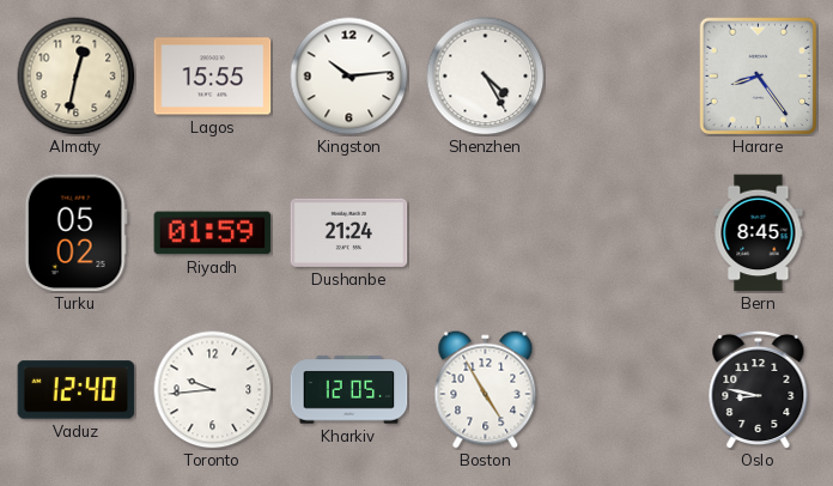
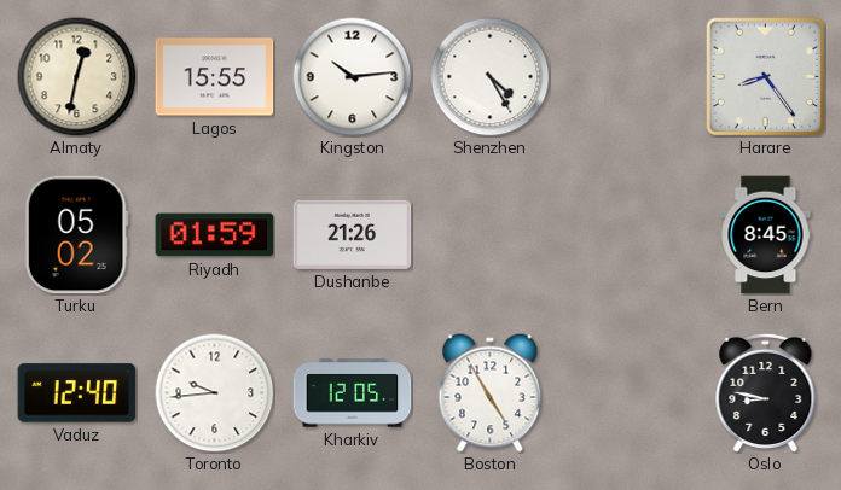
Dushanbe: 21:24 -> 21:26
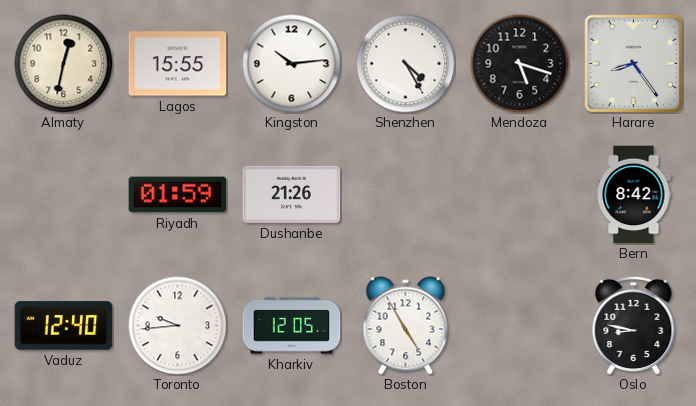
Mendoza: none -> 5:18
Turku: 05:02 -> none
Bern: 8:45 -> 8:42
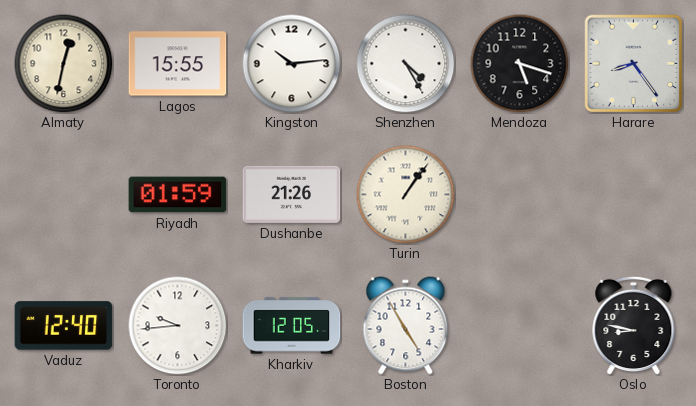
Turin: none -> 1:06
Bern: 8:42 -> none
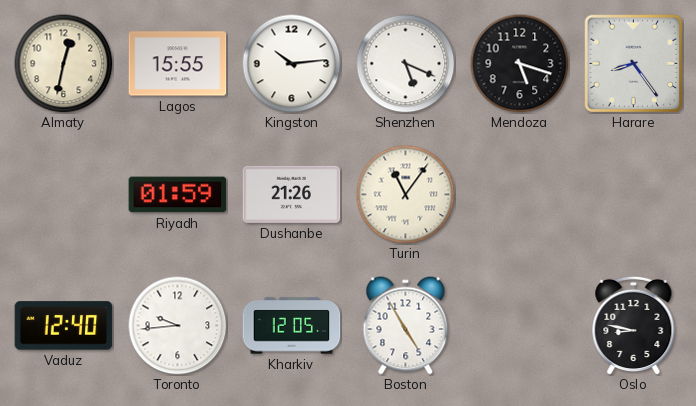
Shenzhen: 4:25 -> 5:19
Turin: 1:06 -> 11:06
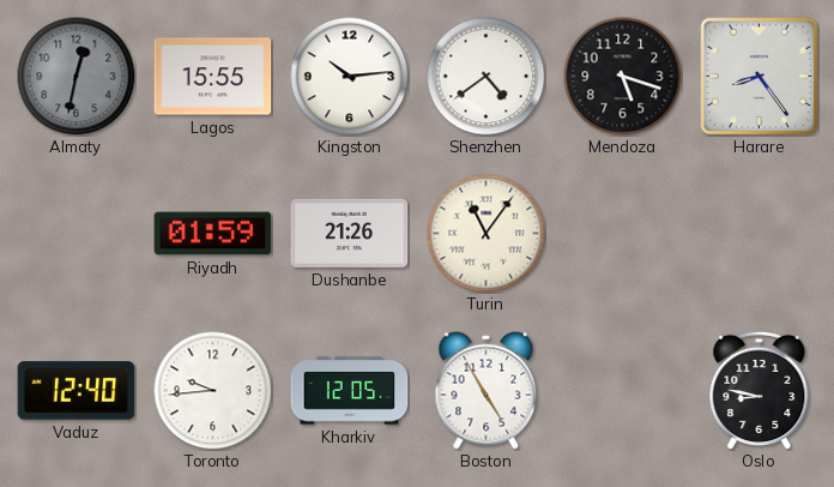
Almaty dial: cream -> grey
Shenzhen: 5:19 -> 4:39
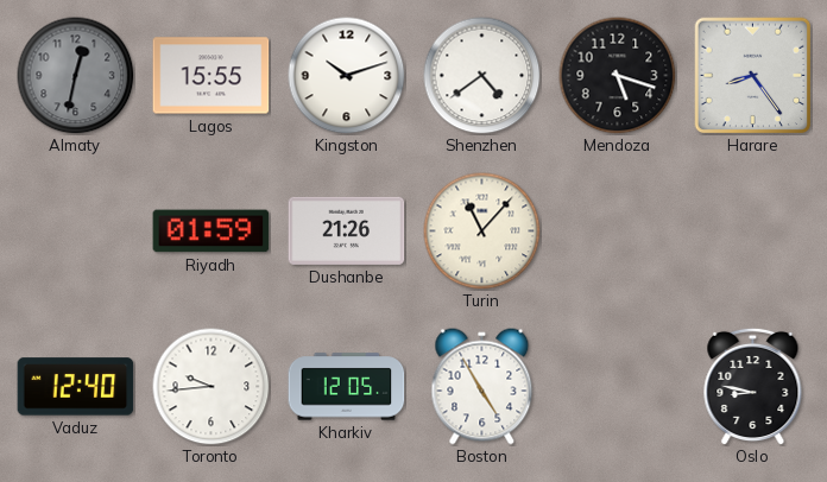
Kingston: 10:14 -> 10:12
Turin: 11:06 -> 11:07
